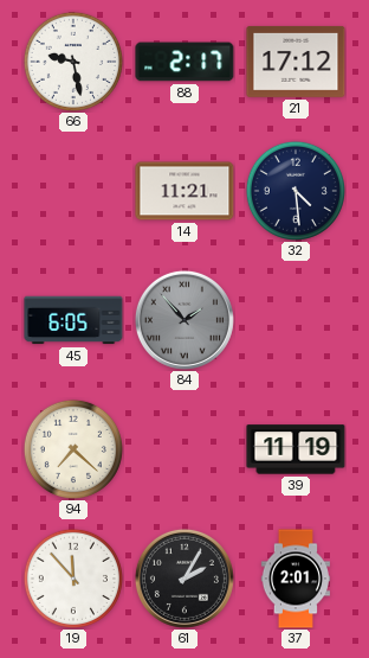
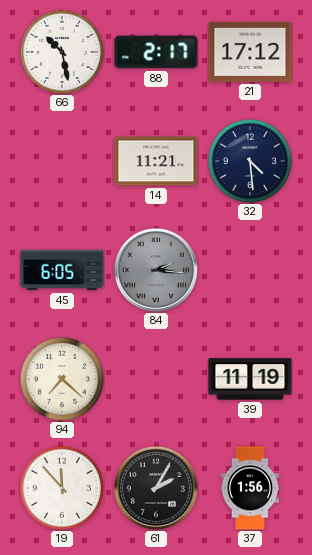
66: 9:28 -> 10:28
84: 1:53 -> 2:16
37: 2:01 -> 1:56
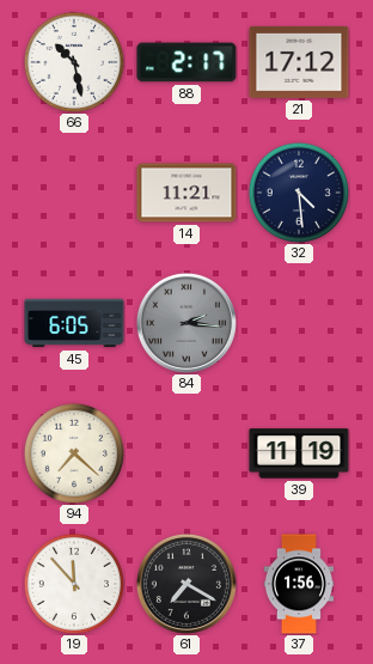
61: 2:05 -> 7:20
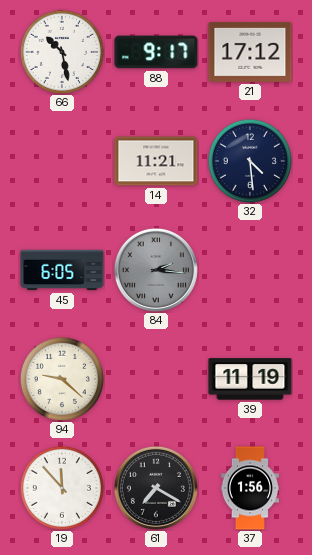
88: 2:17 -> 9:17
94: 7:22 -> 9:22
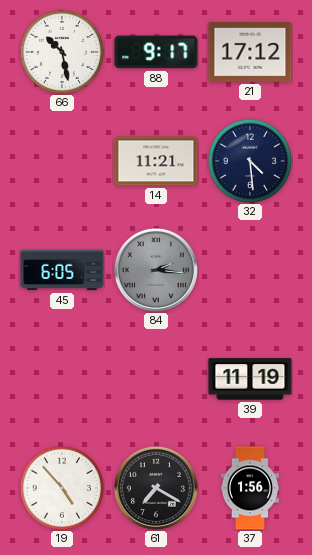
94: 9:22 -> none
19: 11:53 -> 4:53
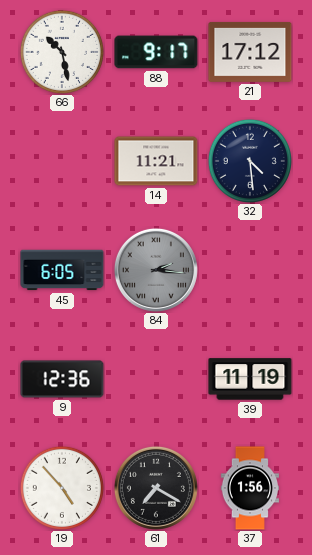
9: none -> 12:36
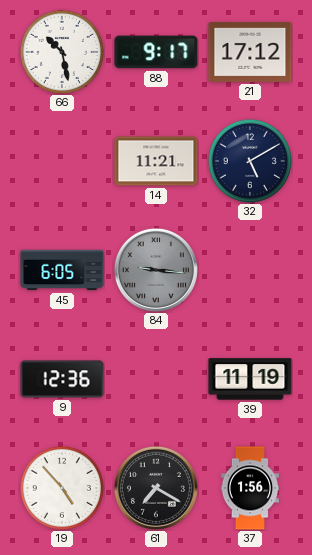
32: 4:29 -> 5:10
84: 2:16 -> 9:16
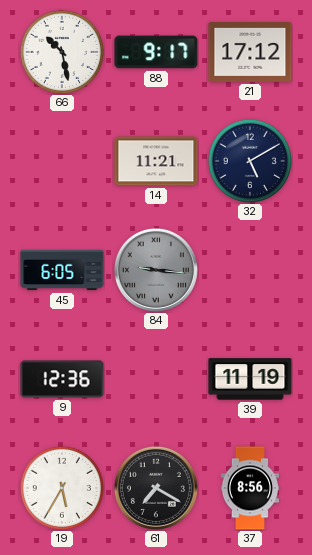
19: 4:53 -> 5:35
37: 1:56 -> 8:56
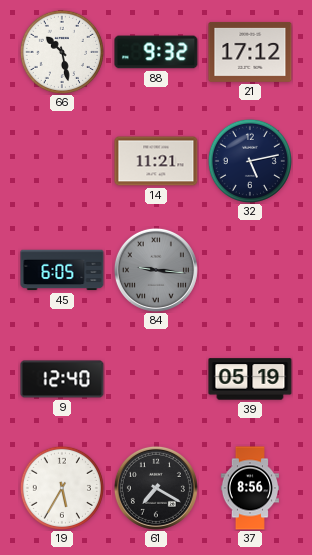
88: 9:17 -> 9:32
32: 5:10 -> 5:13
9: 12:36 -> 12:40
39: 11:19 -> 05:19
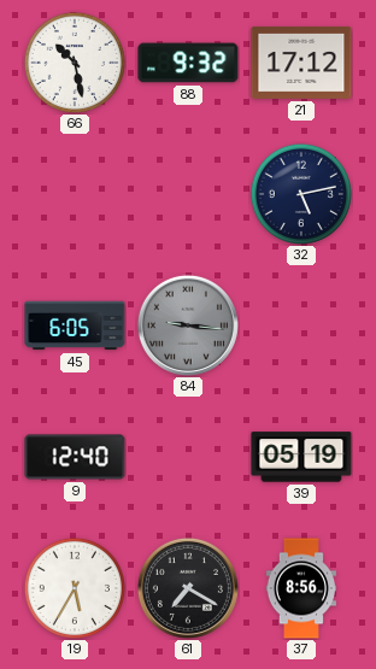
14: 11:21 -> none
